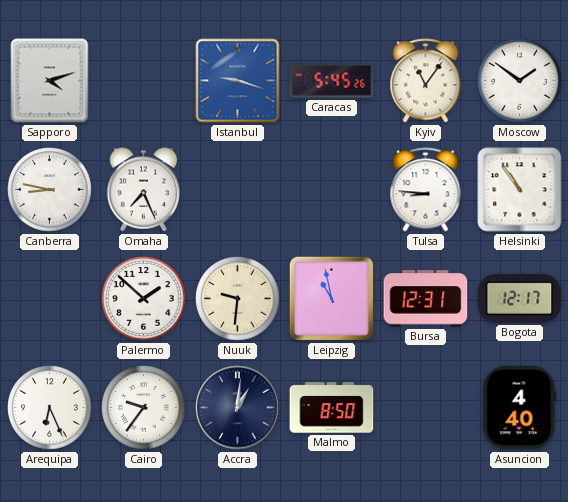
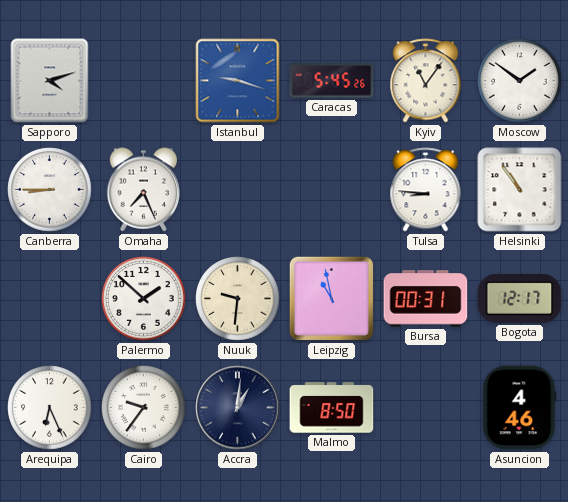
Canberra: 8:47 -> 8:45
Bursa: 12:31 -> 00:31
Asuncion: 4:40 -> 4:46
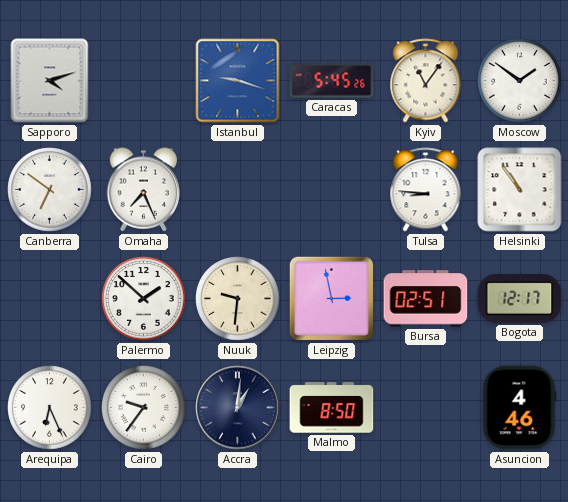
Canberra: 8:45 -> 6:51
Leipzig: 10:58 -> 2:58
Bursa: 00:31 -> 02:51
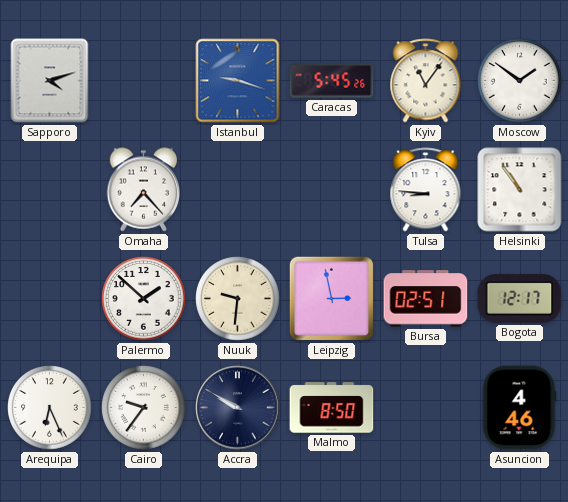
Canberra: 6:51 -> none
Omaha: 7:26 -> 7:23
Accra: 1:01 -> 9:50
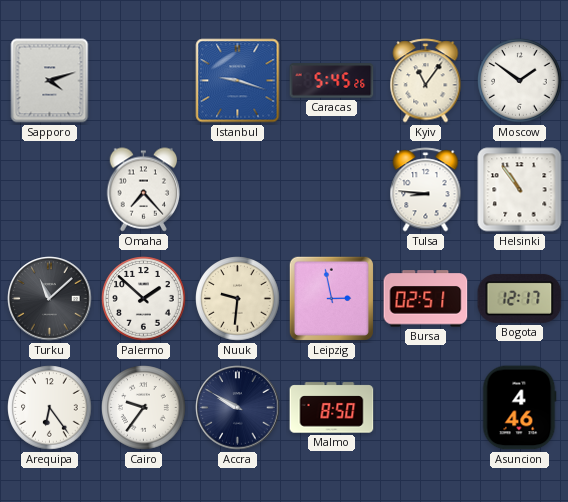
Turku: none -> 11:08
Arequipa: 6:26 -> 6:24
